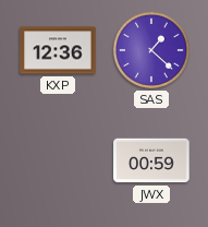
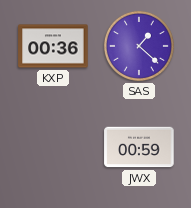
KXP: 12:36 -> 00:36
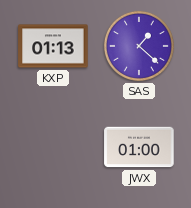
KXP: 00:36 -> 01:13
JWX: 00:59 -> 01:00
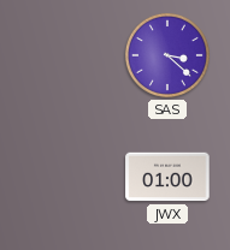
KXP: 01:13 -> none
SAS: 1:22 -> 3:22
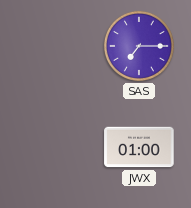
SAS: 3:22 -> 7:15
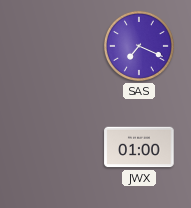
SAS: 7:15 -> 7:19
